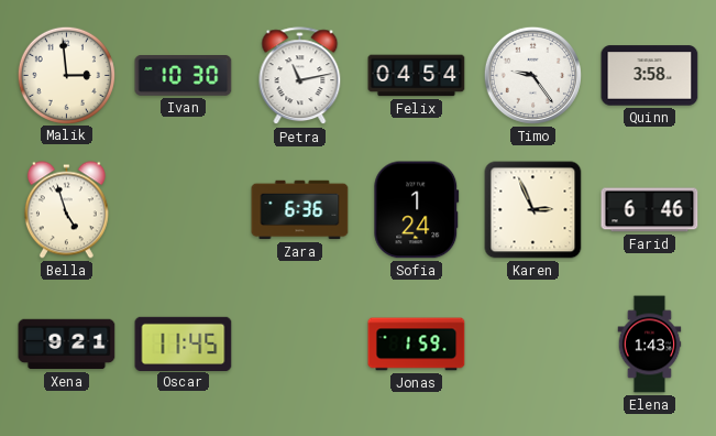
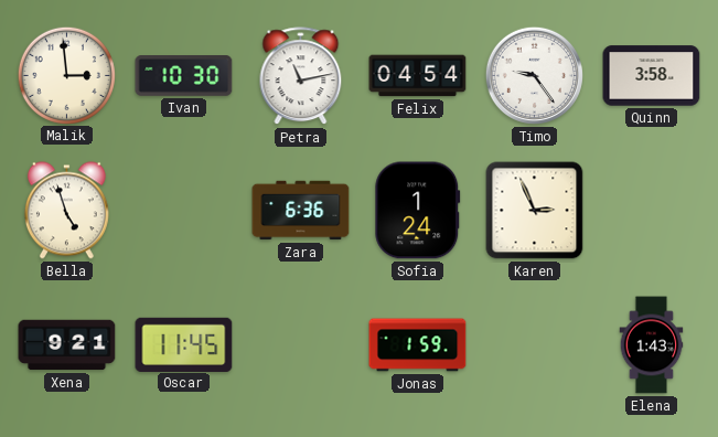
Farid: 6:46 -> none
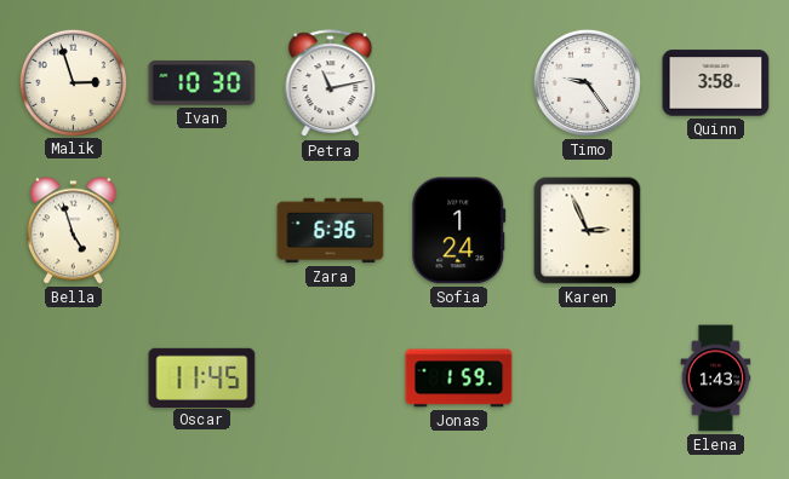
Malik: 2:59 -> 2:57
Felix: 04:54 -> none
Xena: 9:21 -> none
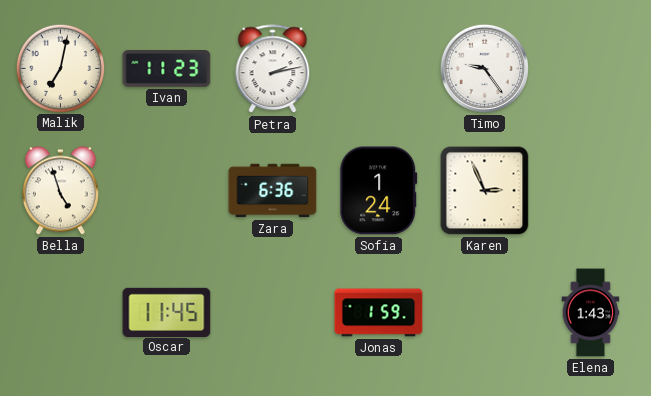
Malik: 2:57 -> 7:02
Ivan: 10:30 -> 11:23
Petra: 11:13 -> 2:13
Quinn: 3:58 -> none
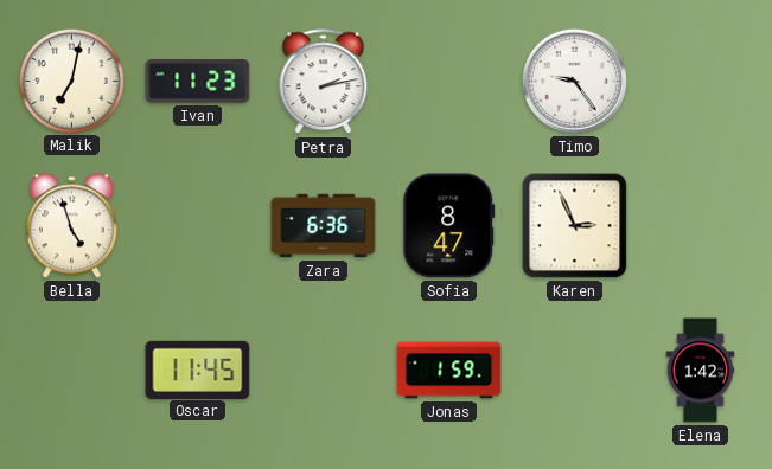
Sofia: 1:24 -> 8:47
Elena: 1:43 -> 1:42
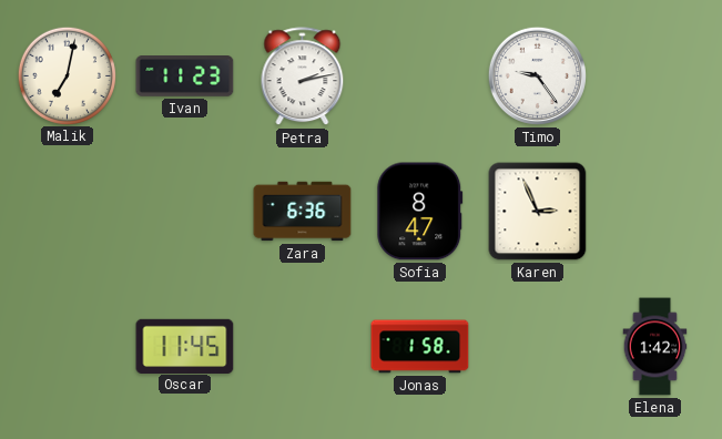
Bella: 4:57 -> none
Jonas: 1:59 -> 1:58
